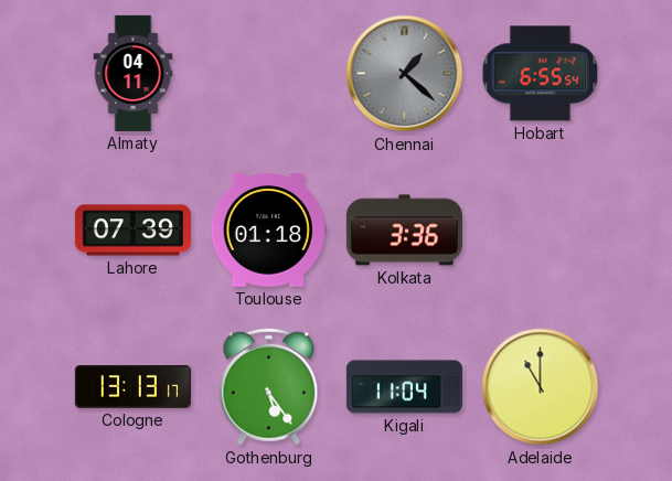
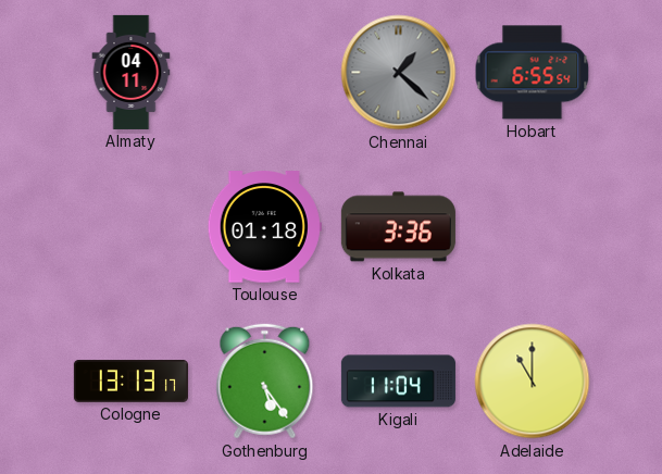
Lahore: 07:39 -> none
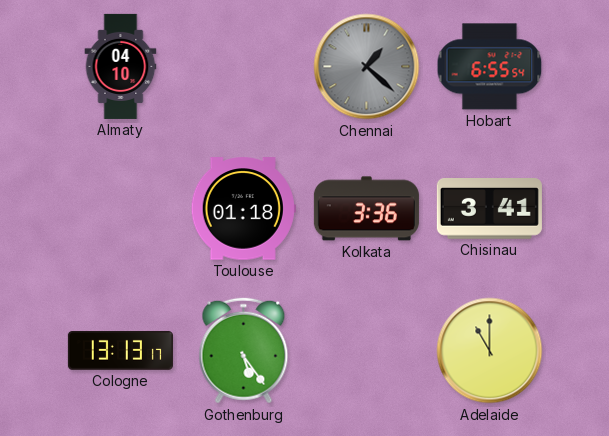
Almaty: 04:11 -> 04:10
Chisinau: none -> 3:41
Kigali: 11:04 -> none
